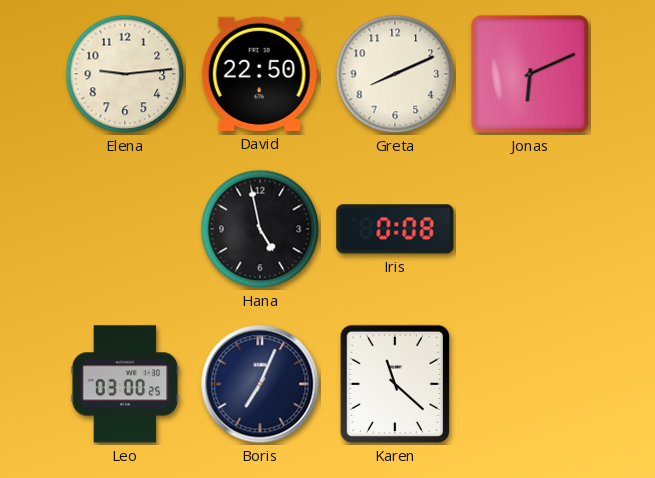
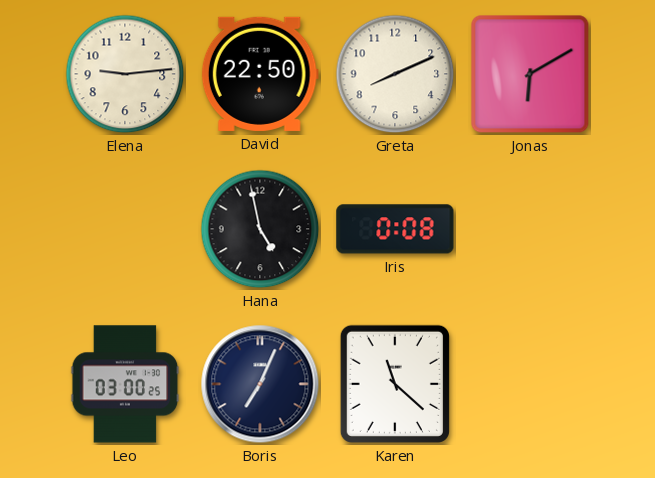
Jonas: 6:11 -> 6:10
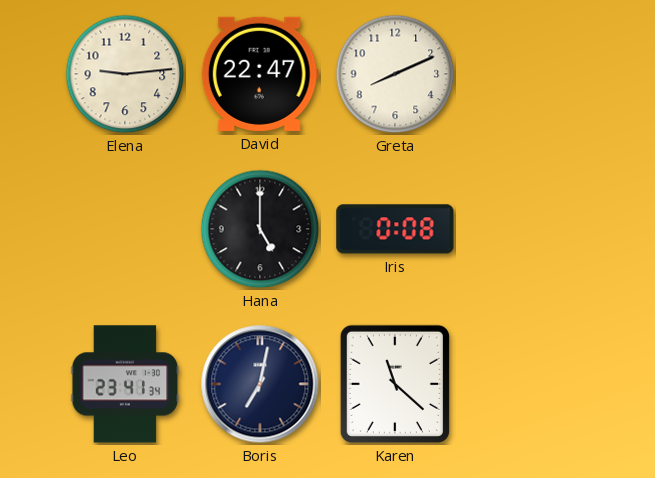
David: 22:50 -> 22:47
Jonas: 6:10 -> none
Hana: 4:58 -> 5:00
Leo: 03:00 -> 23:41
Boris: 7:04 -> 7:02
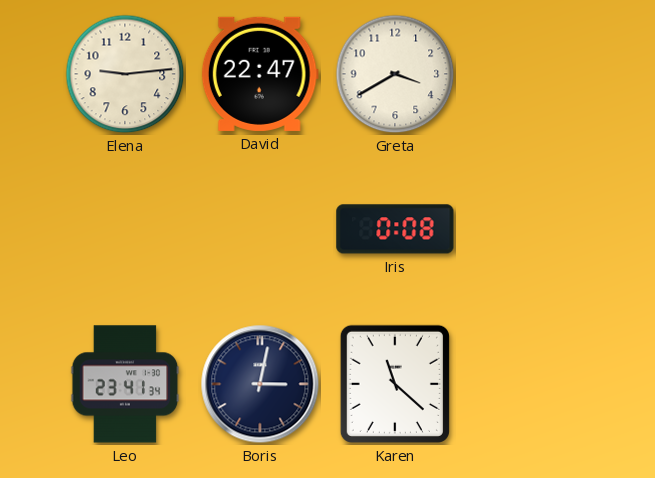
Greta: 8:11 -> 3:40
Hana: 5:00 -> none
Boris: 7:02 -> 3:02
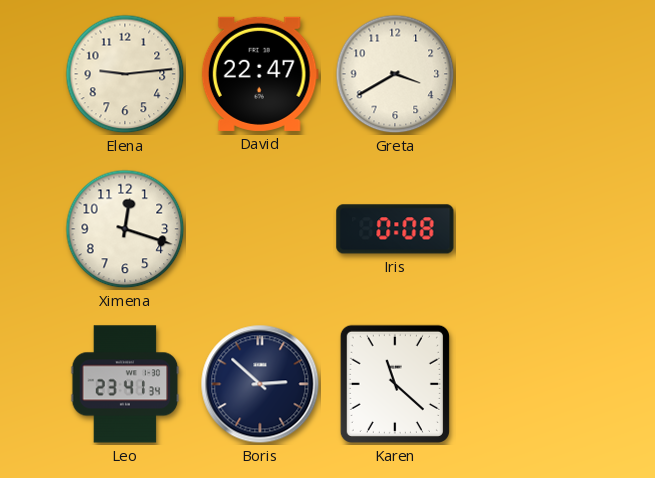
Ximena: none -> 12:18
Boris: 3:02 -> 2:52
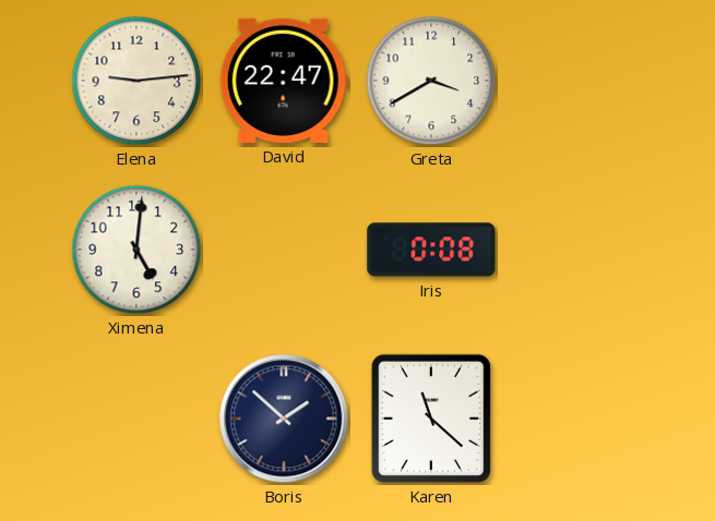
Ximena: 12:18 -> 5:01
Leo: 23:41 -> none
Boris: 2:52 -> 1:52
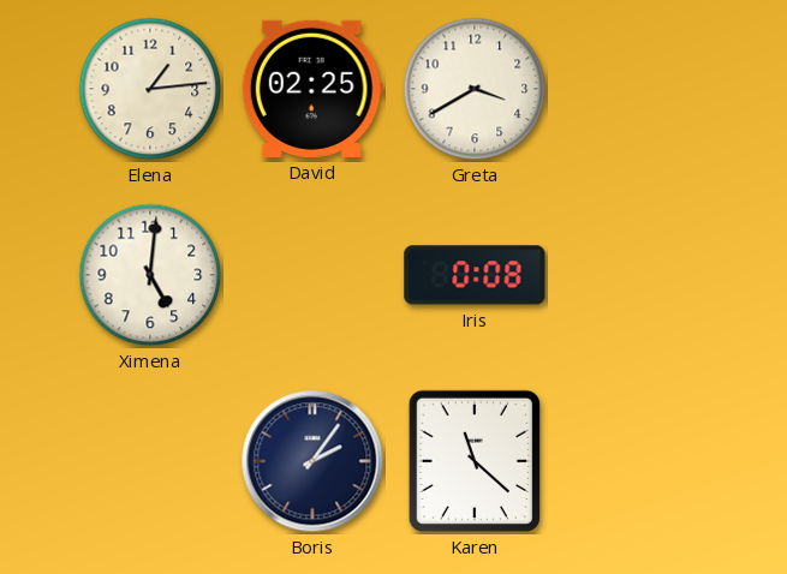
Elena: 9:14 -> 1:14
David: 22:47 -> 02:25
Boris: 1:52 -> 2:06
